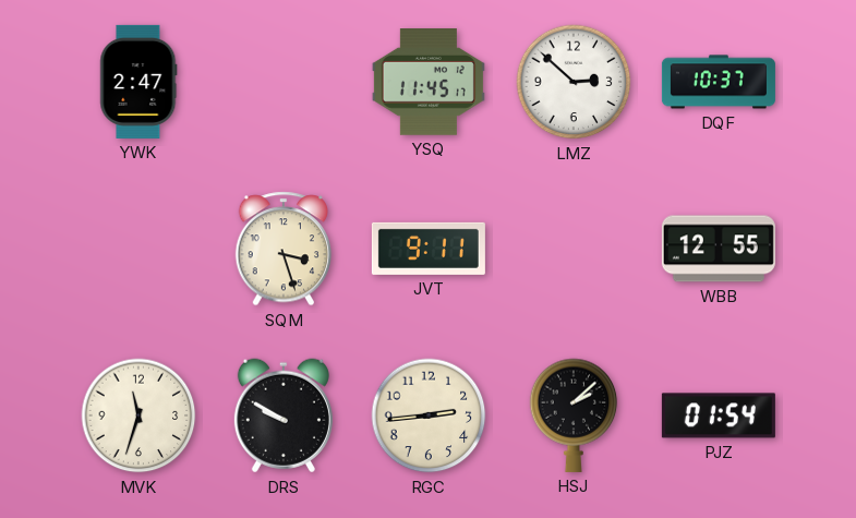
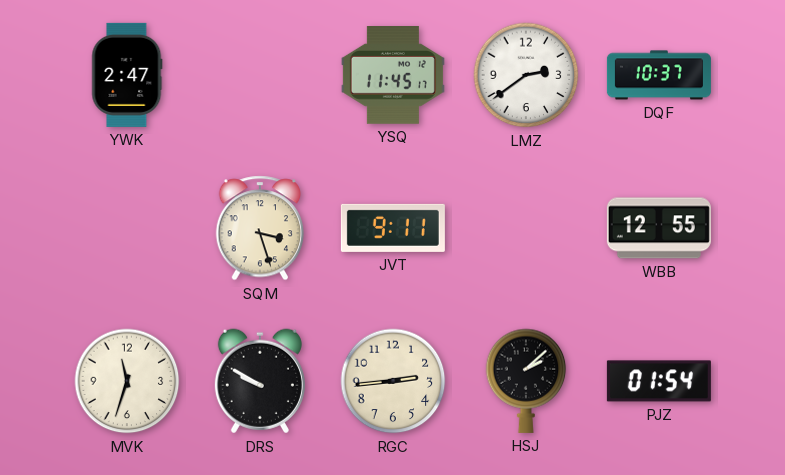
LMZ: 2:52 -> 2:39
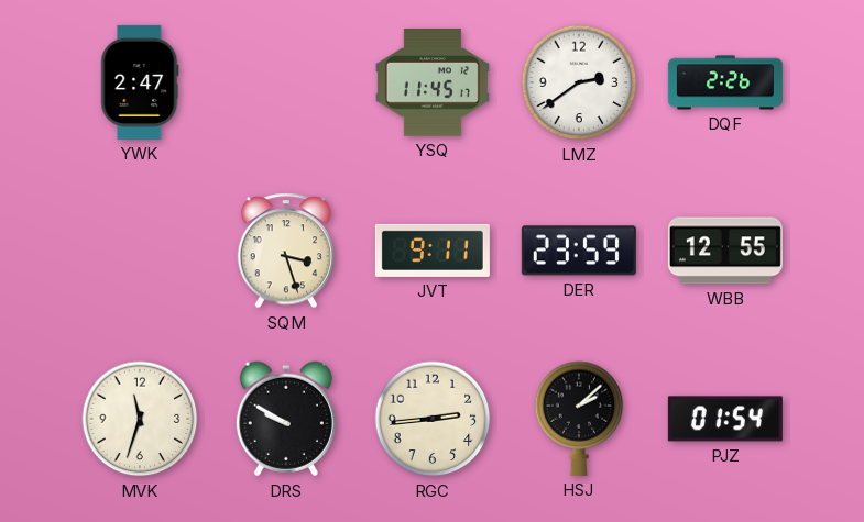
DQF: 10:37 -> 2:26
DER: none -> 23:59
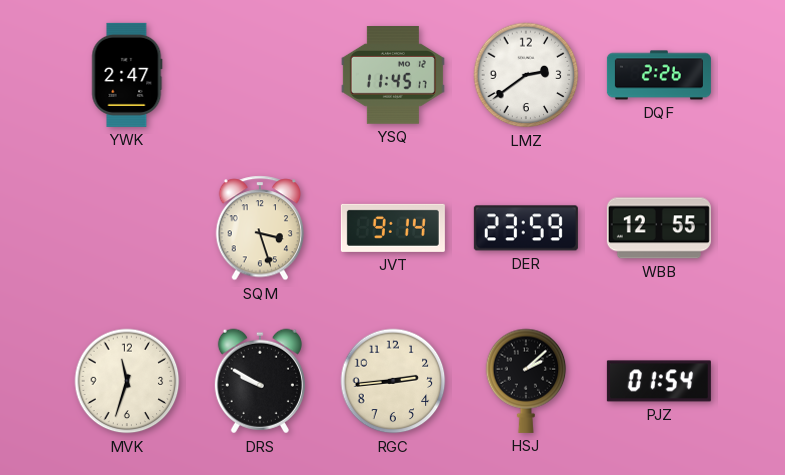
JVT: 9:11 -> 9:14
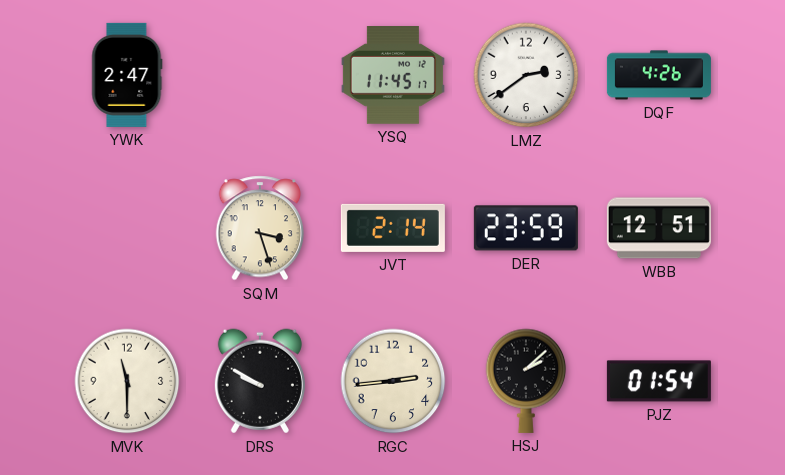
DQF: 2:26 -> 4:26
JVT: 9:14 -> 2:14
WBB: 12:55 -> 12:51
MVK: 11:33 -> 11:30
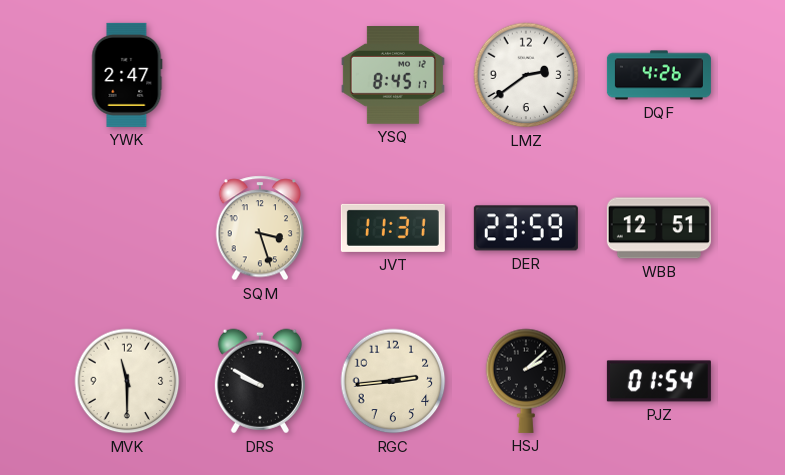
YSQ: 11:45 -> 8:45
JVT: 2:14 -> 11:31
